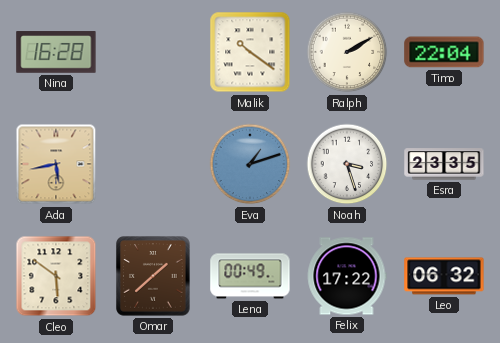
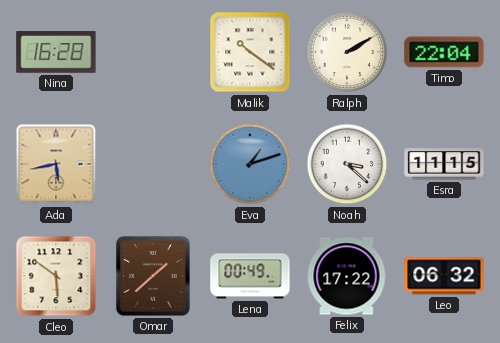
Noah: 3:27 -> 3:22
Esra: 23:35 -> 11:15
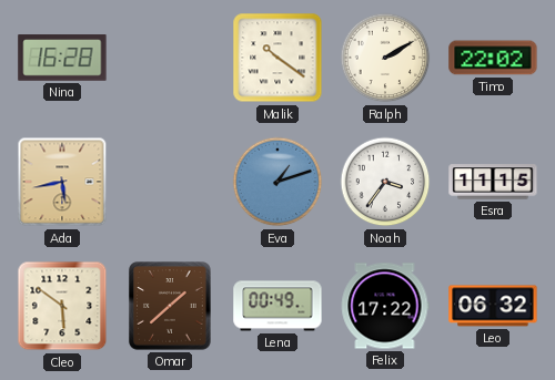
Timo: 22:04 -> 22:02
Noah: 3:22 -> 3:36
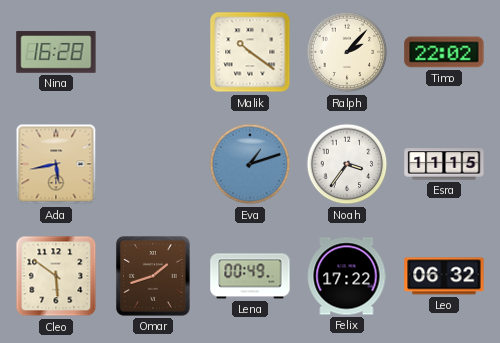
Ralph: 2:10 -> 2:07
Omar: 1:38 -> 1:42
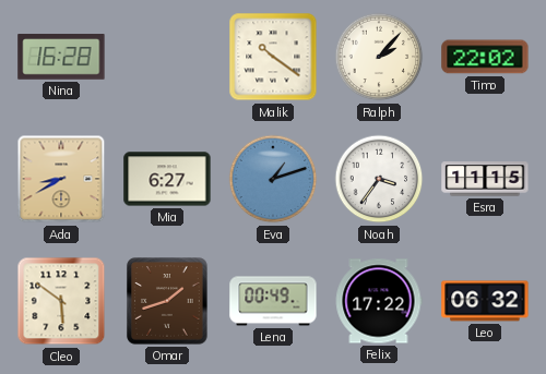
Ada: 5:43 -> 8:40
Mia: none -> 6:27
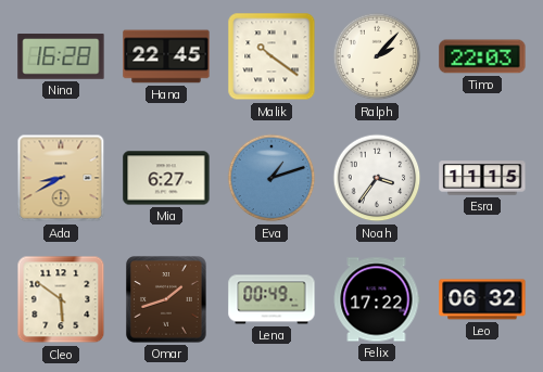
Hana: none -> 22:45
Timo: 22:02 -> 22:03
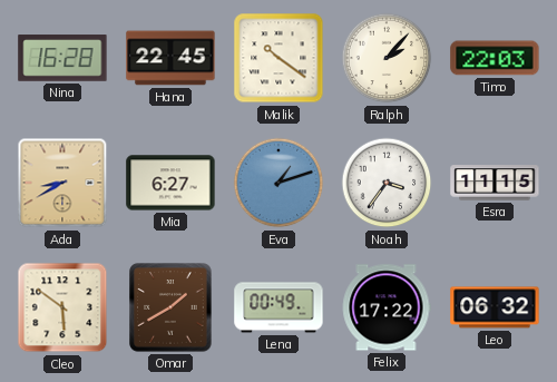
Omar: 1:42 -> 1:40
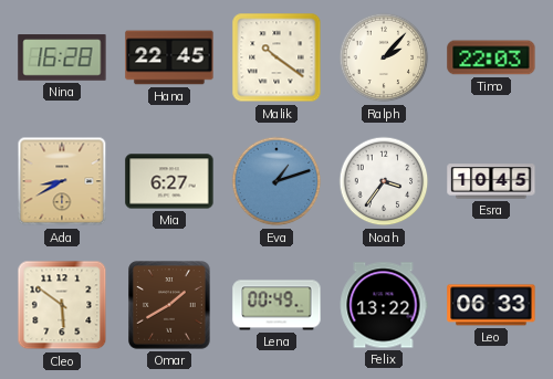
Esra: 11:15 -> 10:45
Felix: 17:22 -> 13:22
Leo: 06:32 -> 06:33
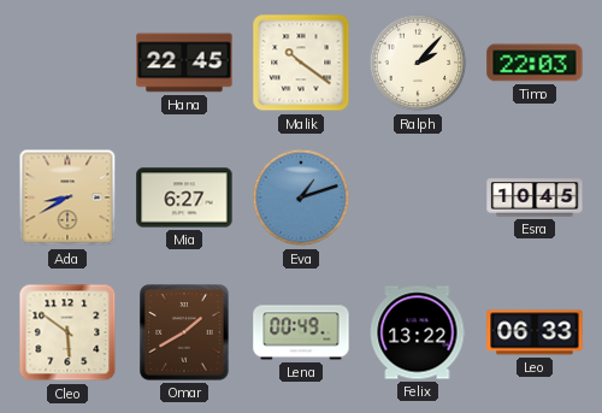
Nina: 16:28 -> none
Noah: 3:36 -> none
